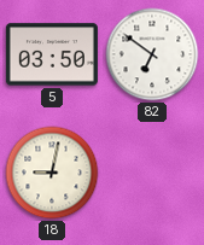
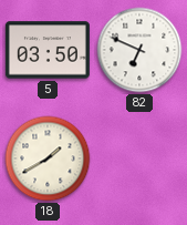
82: 6:51 -> 6:49
18: 9:02 -> 1:40
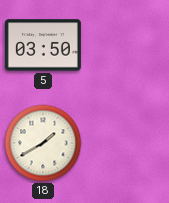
82: 6:49 -> none
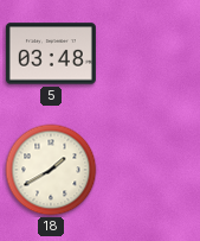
5: 03:50 -> 03:48
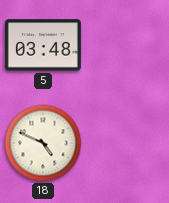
18: 1:40 -> 4:49
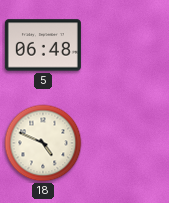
5: 03:48 -> 06:48
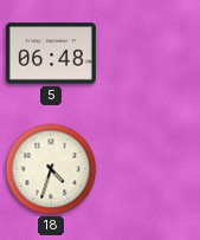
18: 4:49 -> 4:33
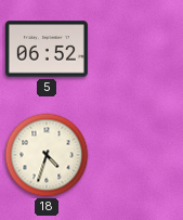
5: 06:48 -> 06:52
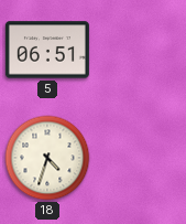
5: 06:52 -> 06:51
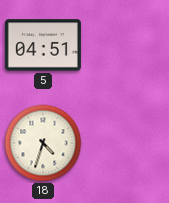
5: 06:51 -> 04:51
